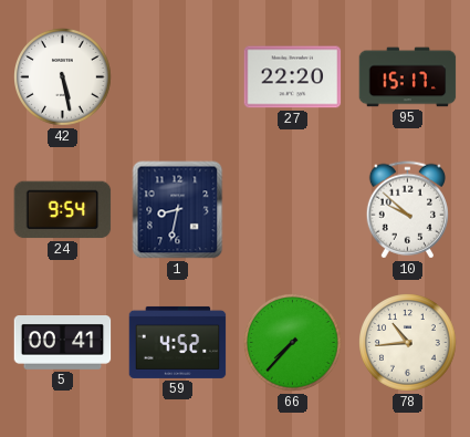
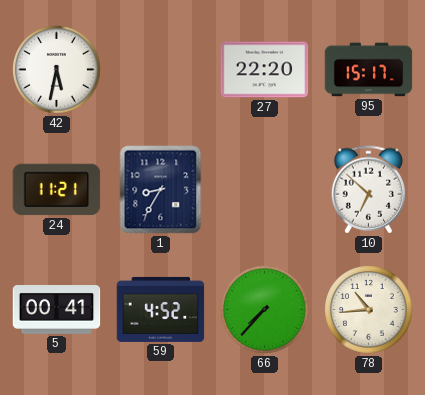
42: 5:28 -> 5:32
24: 9:54 -> 11:21
1: 8:32 -> 8:35
10: 9:52 -> 6:52
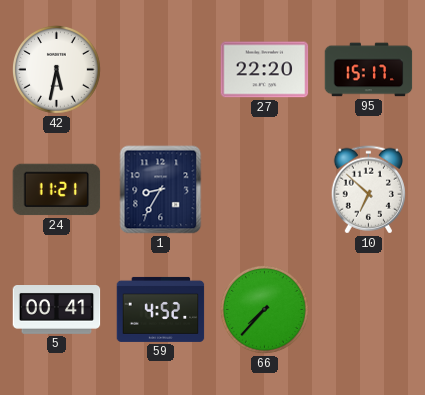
78: 10:44 -> none
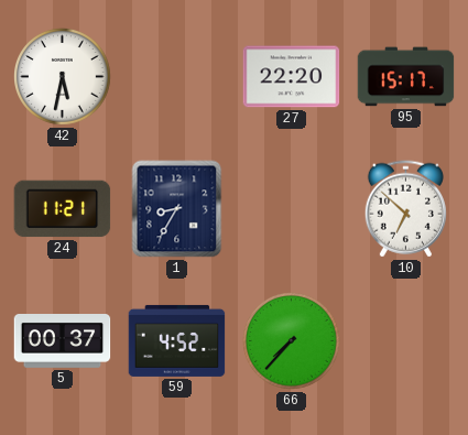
5: 00:41 -> 00:37
